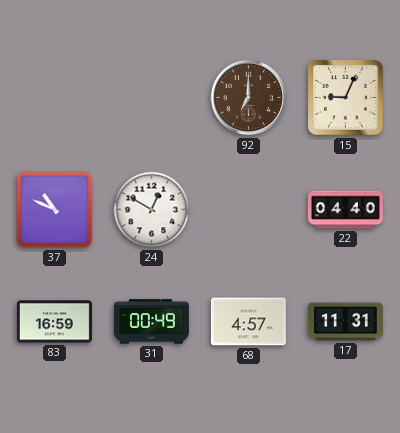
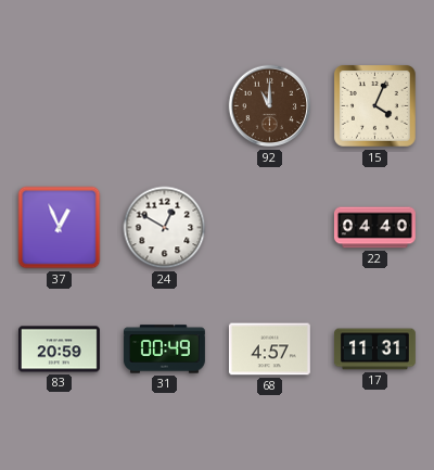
92: 7:00 -> 11:00
15: 9:04 -> 4:04
37: 10:49 -> 12:56
83: 16:59 -> 20:59
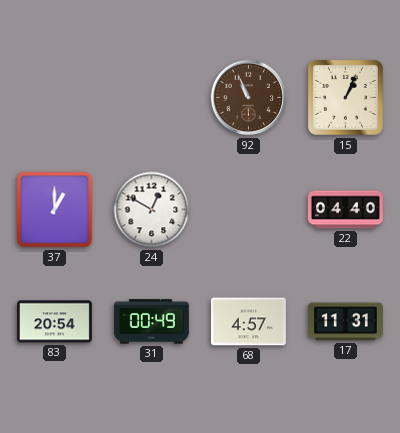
92: 11:00 -> 10:56
15: 4:04 -> 1:04
37: 12:56 -> 1:00
83: 20:59 -> 20:54
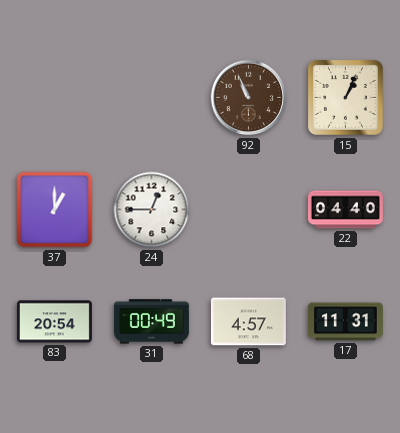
24: 12:50 -> 12:45
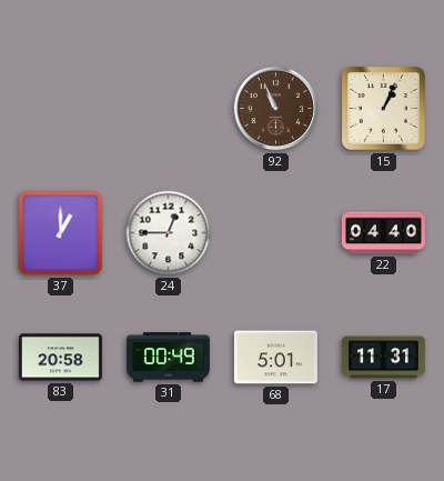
83: 20:54 -> 20:58
68: 4:57 -> 5:01
